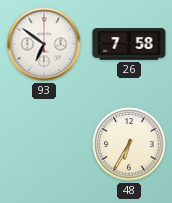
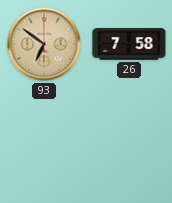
93 dial: white -> champagne
48: 6:35 -> none
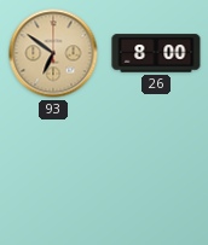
26: 7:58 -> 8:00
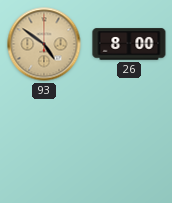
93: 6:51 -> 4:51
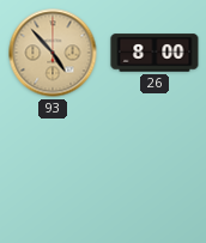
93: 4:51 -> 4:53
